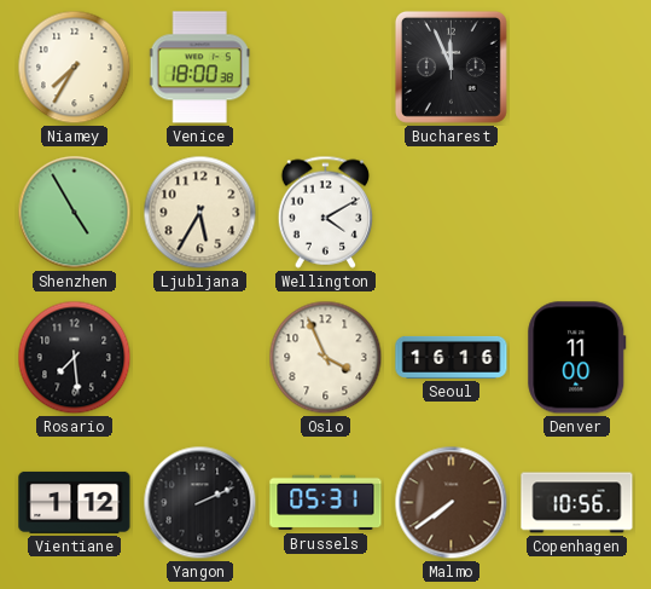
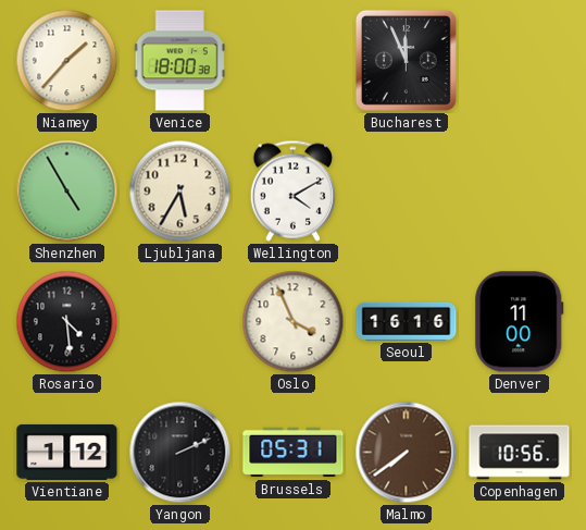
Niamey: 7:35 -> 1:37
Rosario: 7:29 -> 4:29
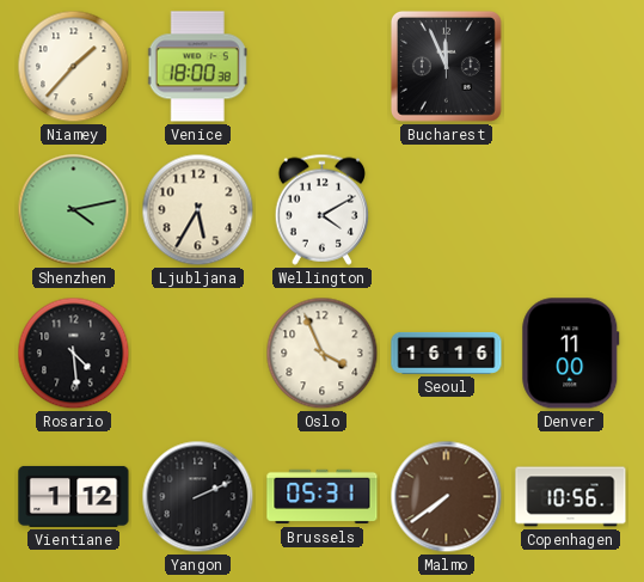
Shenzhen: 4:55 -> 4:13
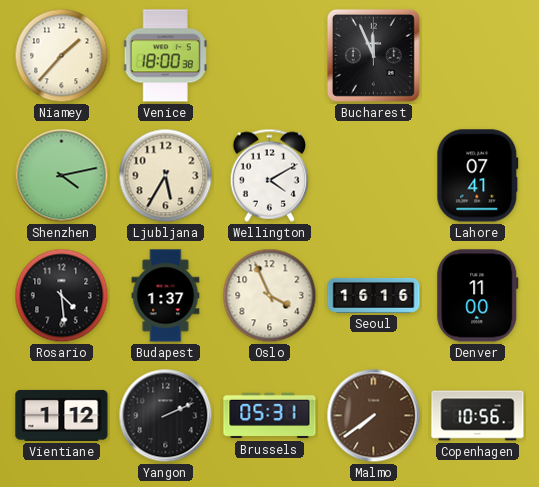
Lahore: none -> 07:41
Budapest: none -> 1:37
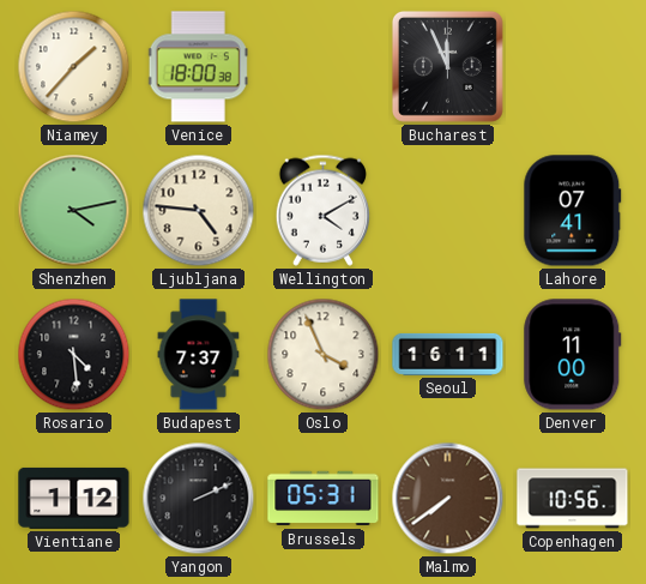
Ljubljana: 5:35 -> 4:46
Budapest: 1:37 -> 7:37
Seoul: 16:16 -> 16:11
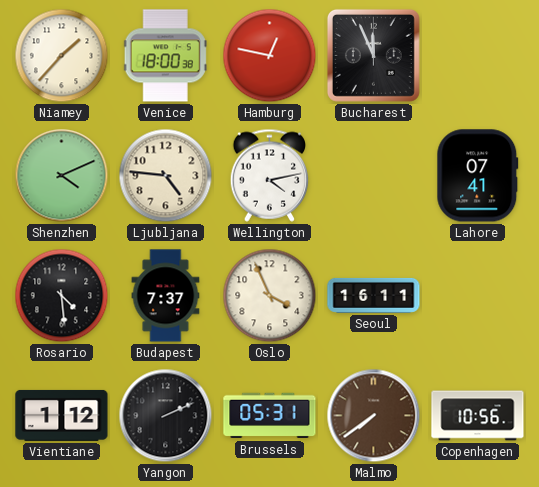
Hamburg: none -> 12:47
Shenzhen: 4:13 -> 4:11
Wellington: 4:10 -> 4:13
Denver: 11:00 -> none
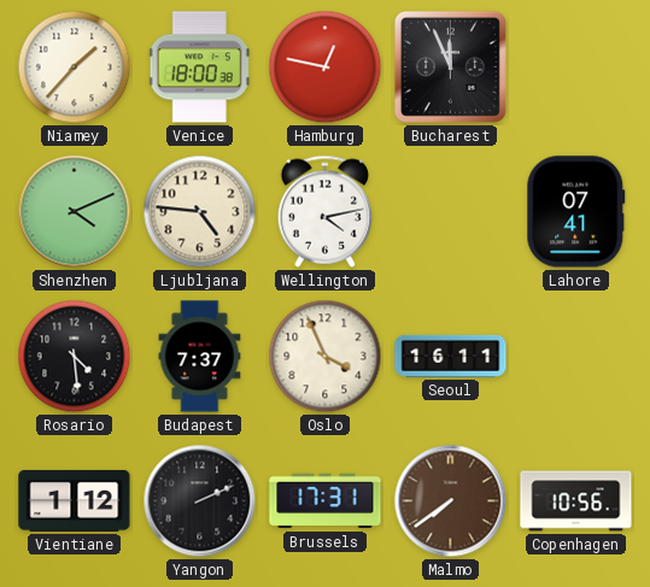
Brussels: 05:31 -> 17:31
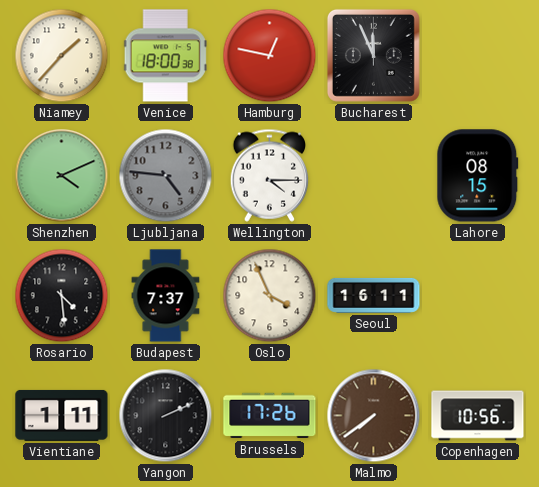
Ljubljana dial: cream -> grey
Wellington: 4:13 -> 4:15
Lahore: 07:41 -> 08:15
Vientiane: 1:12 -> 1:11
Brussels: 17:31 -> 17:26
